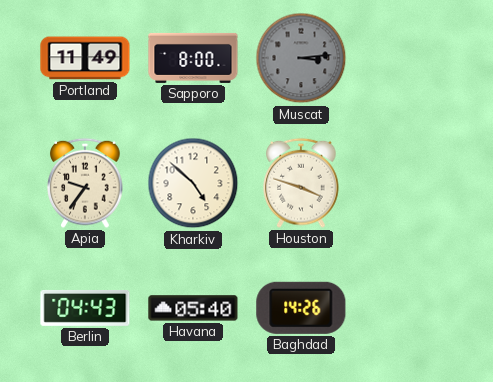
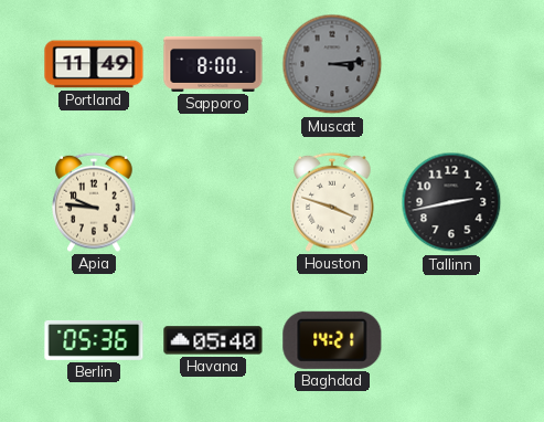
Apia: 9:36 -> 9:46
Kharkiv: 4:52 -> none
Tallinn: none -> 2:43
Berlin: 04:43 -> 05:36
Baghdad: 14:26 -> 14:21
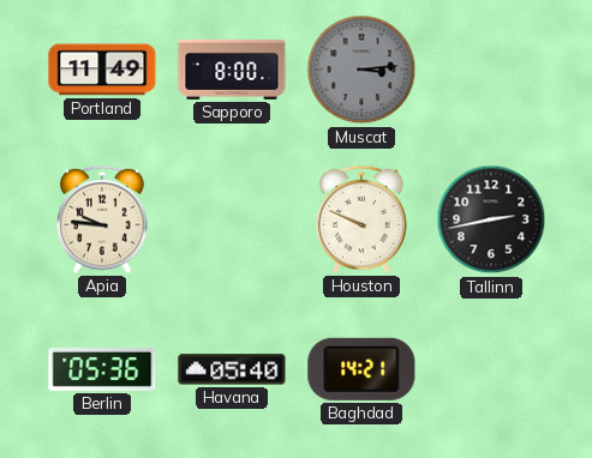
Houston: 3:48 -> 9:49
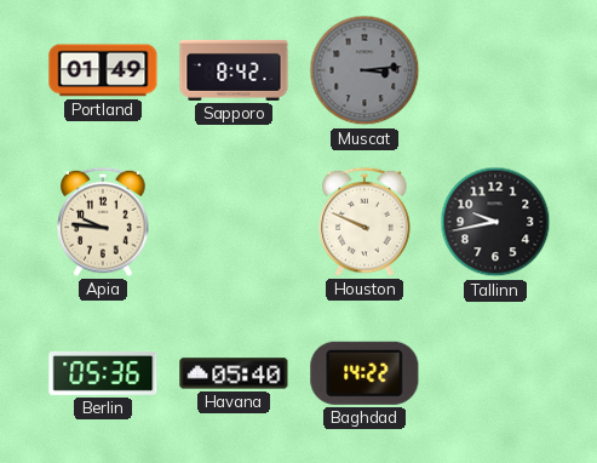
Portland: 11:49 -> 01:49
Sapporo: 8:00 -> 8:42
Tallinn: 2:43 -> 9:43
Baghdad: 14:21 -> 14:22
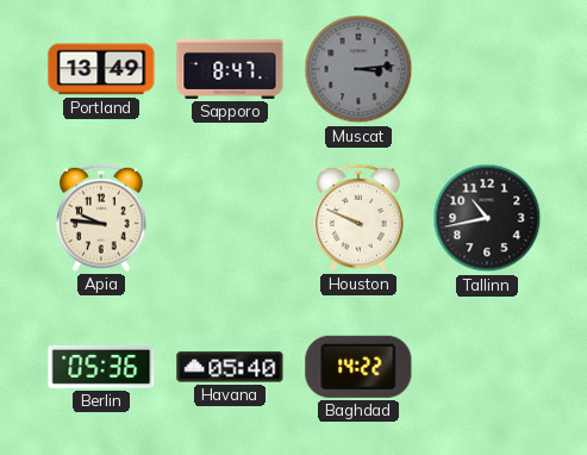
Portland: 01:49 -> 13:49
Sapporo: 8:42 -> 8:47
Tallinn: 9:43 -> 10:43
